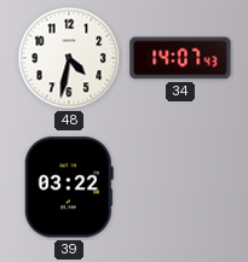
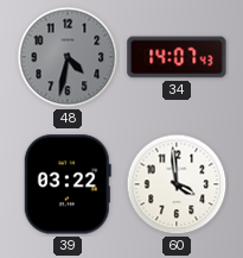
48 dial: white -> grey
60: none -> 3:59
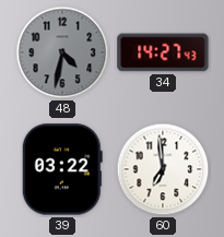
34: 14:07 -> 14:27
60: 3:59 -> 6:59
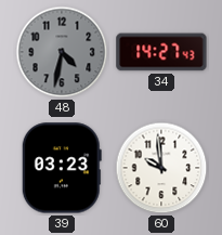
39: 03:22 -> 03:23
60: 6:59 -> 9:59
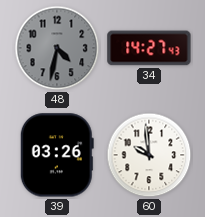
39: 03:23 -> 03:26
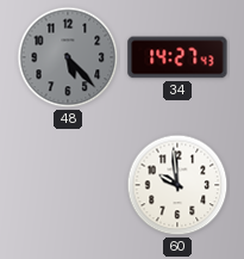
48: 4:32 -> 5:23
39: 03:26 -> none
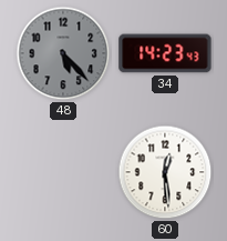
34: 14:27 -> 14:23
60: 9:59 -> 12:29
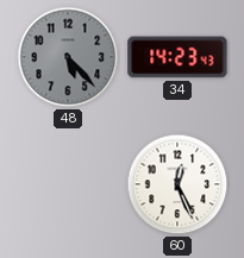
60: 12:29 -> 12:26
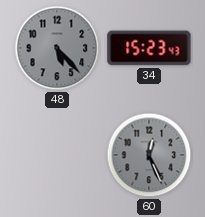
34: 14:23 -> 15:23
60 dial: white -> grey
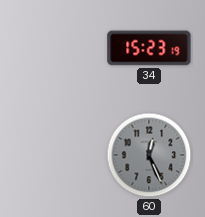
48: 5:23 -> none
34: 15:23:43 -> 15:23:19
